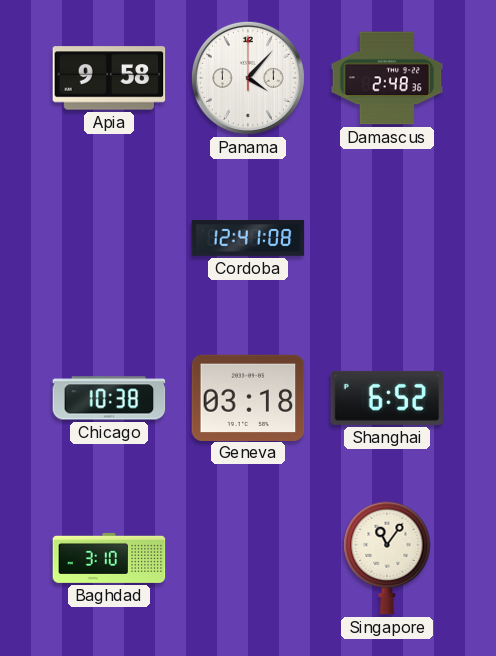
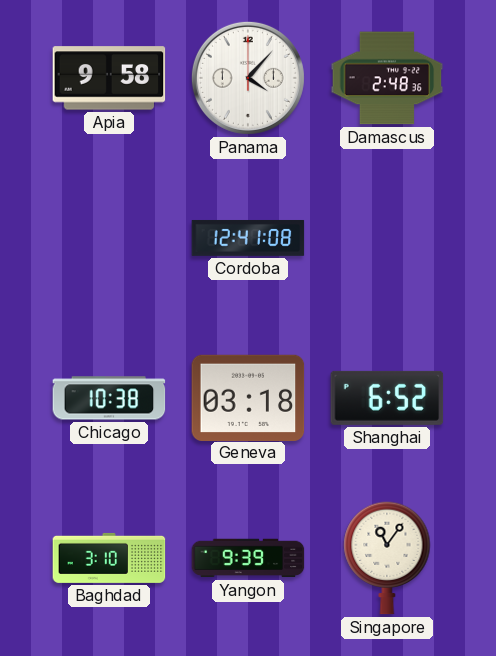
Yangon: none -> 9:39
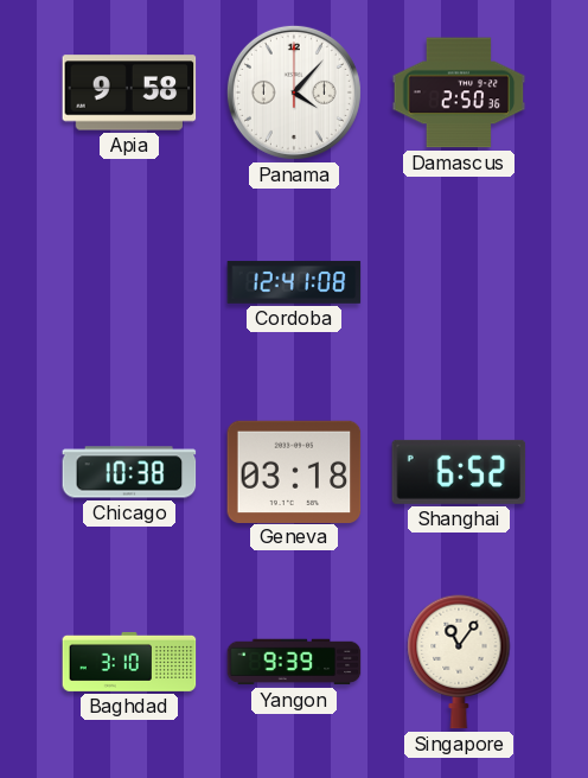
Damascus: 2:48 -> 2:50
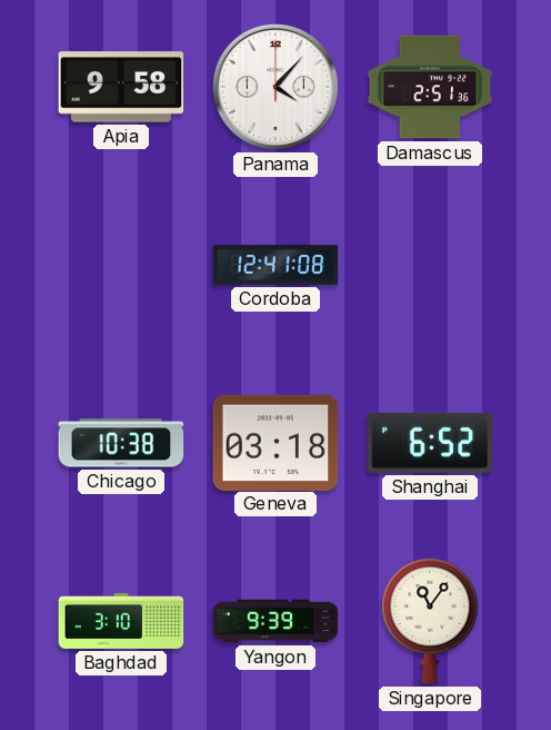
Damascus: 2:50 -> 2:51
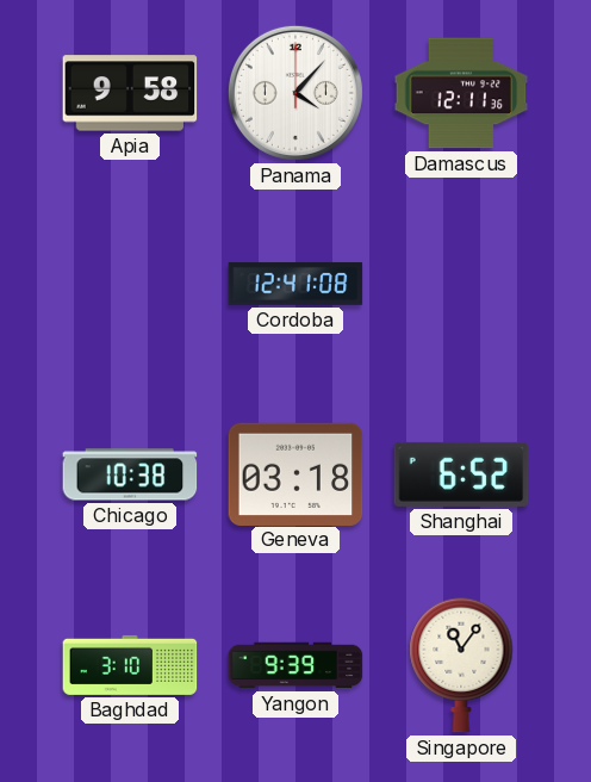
Damascus: 2:51 -> 12:11
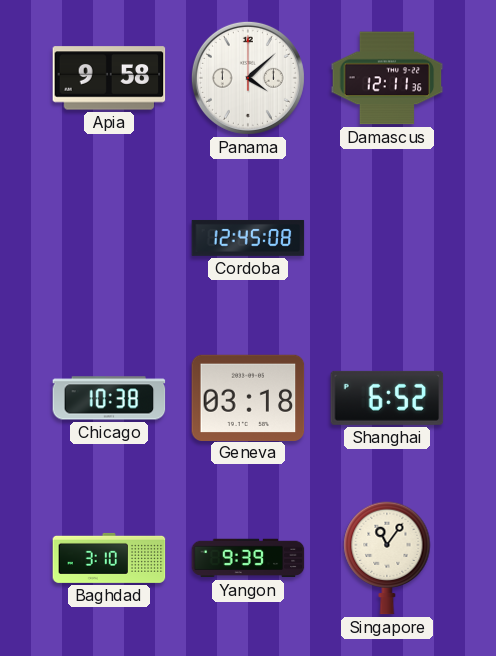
Panama: 4:07 -> 4:08
Cordoba: 12:41 -> 12:45
